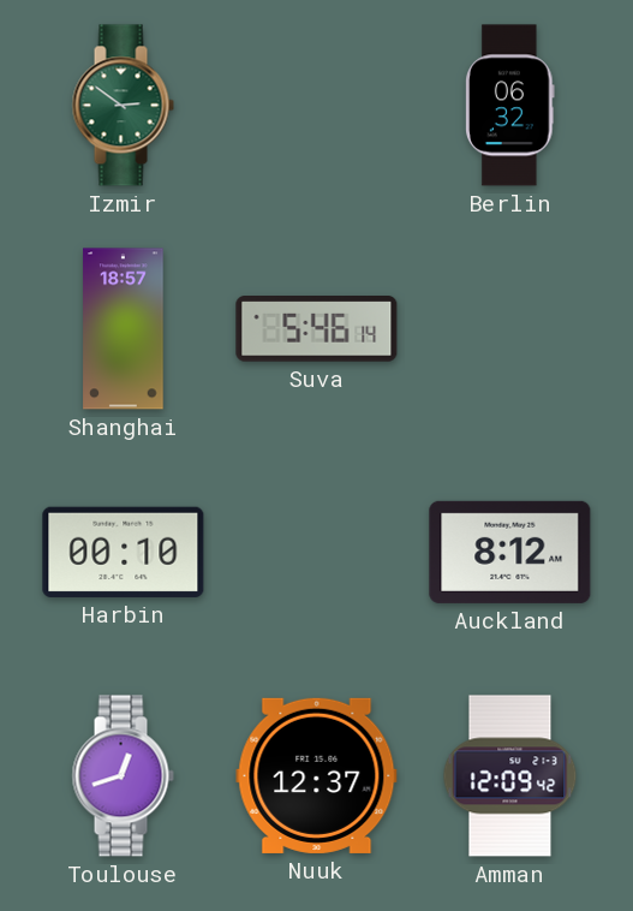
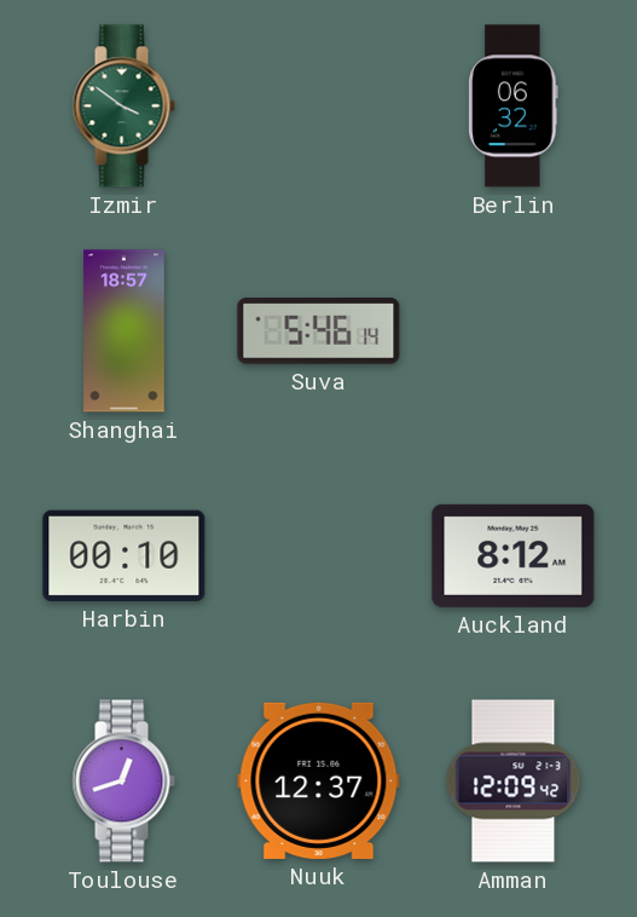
Izmir: 2:51 -> 3:51
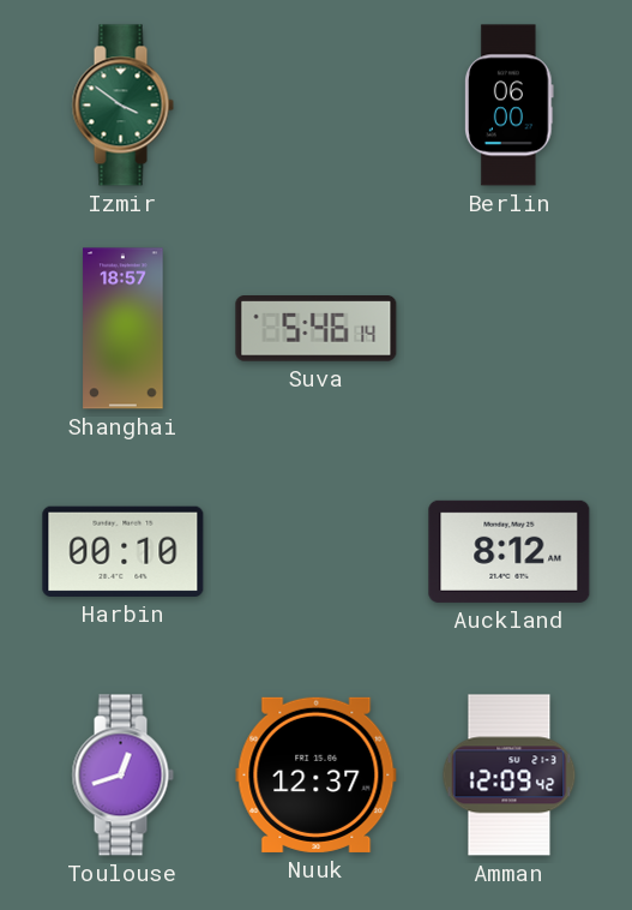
Berlin: 06:32 -> 06:00
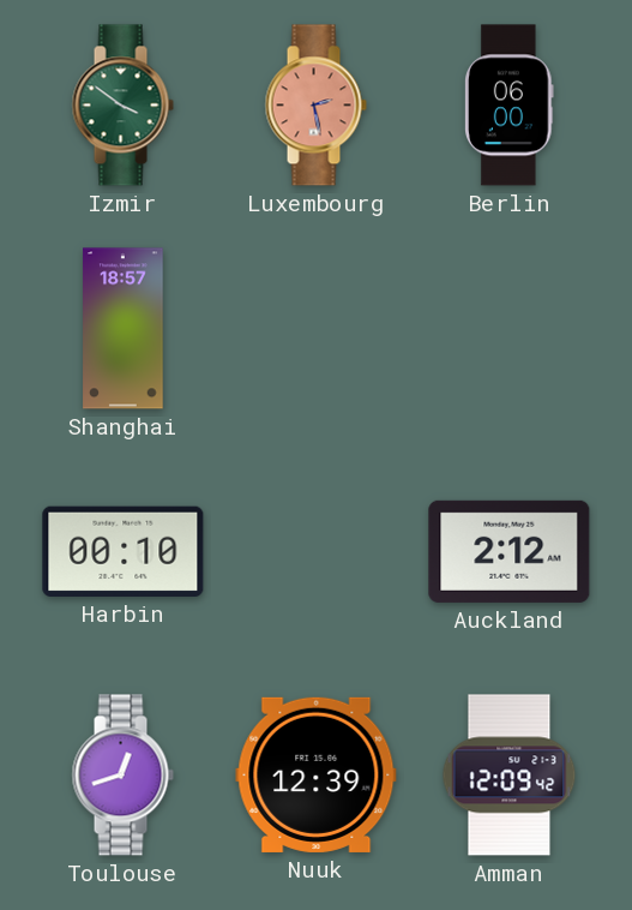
Luxembourg: none -> 2:28
Suva: 5:46 -> none
Auckland: 8:12 -> 2:12
Nuuk: 12:37 -> 12:39
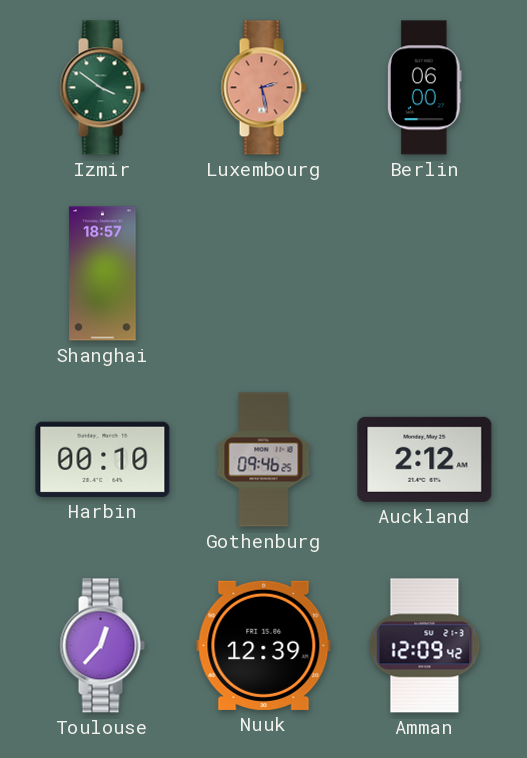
Gothenburg: none -> 09:46
Toulouse: 12:42 -> 12:37
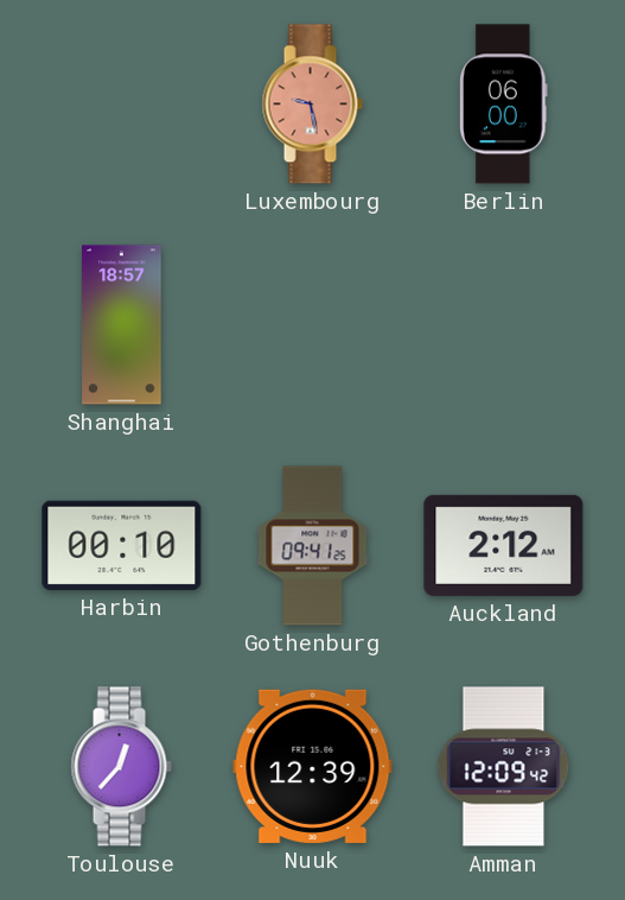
Izmir: 3:51 -> none
Luxembourg: 2:28 -> 9:28
Gothenburg: 09:46 -> 09:41
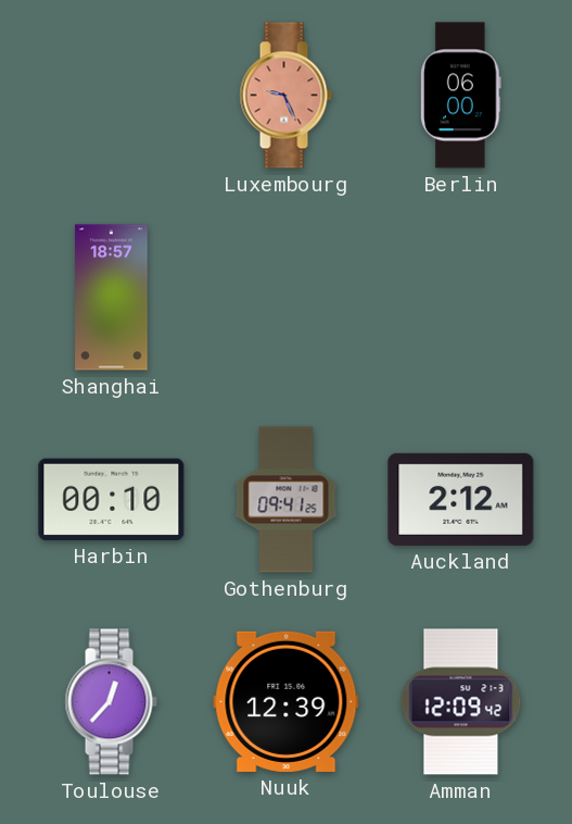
Luxembourg: 9:28 -> 9:26
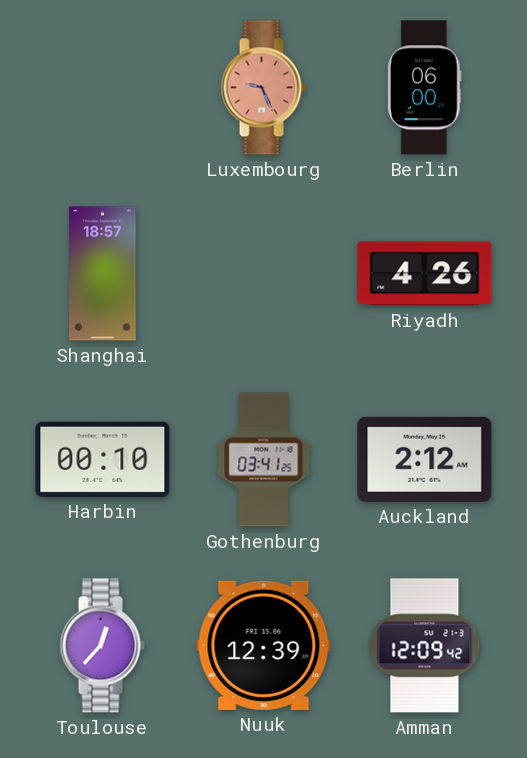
Riyadh: none -> 4:26
Gothenburg: 09:41 -> 03:41
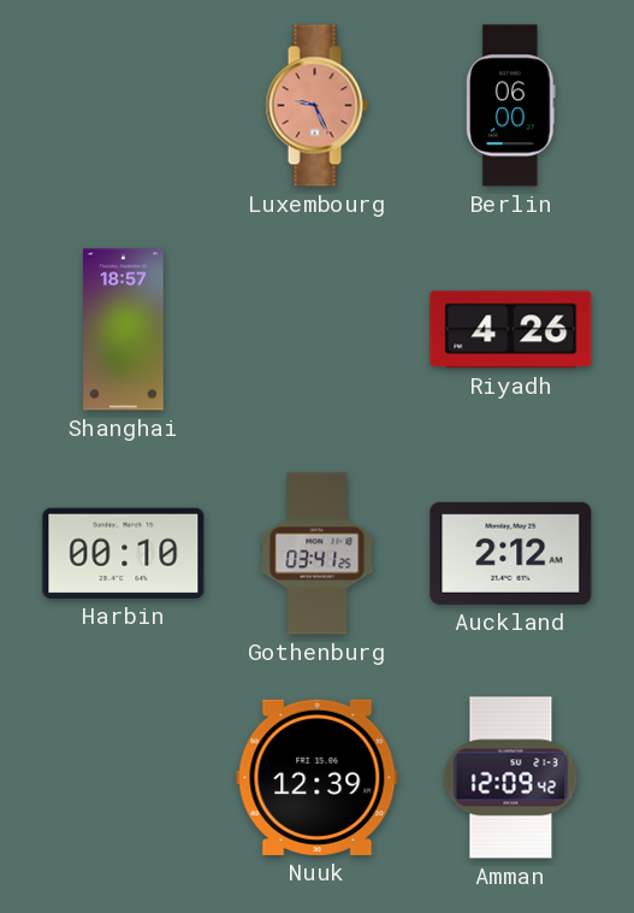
Toulouse: 12:37 -> none
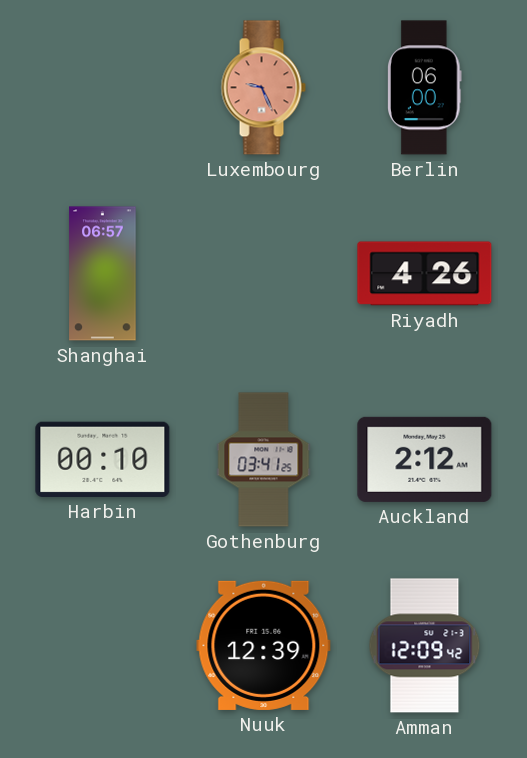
Shanghai: 18:57 -> 06:57
